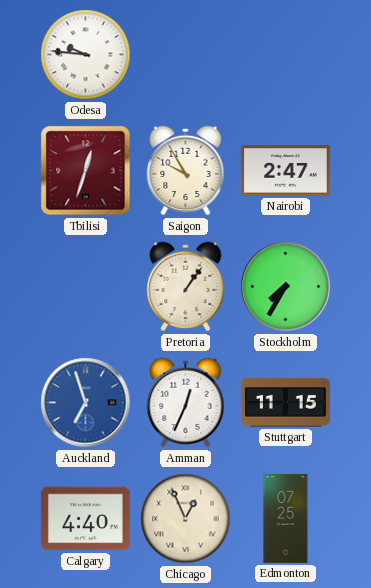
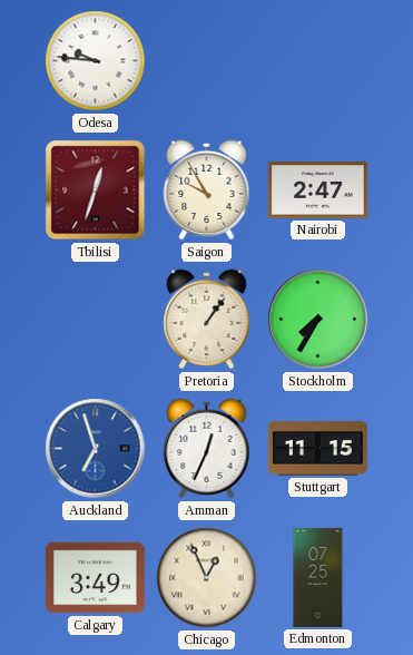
Calgary: 4:40 -> 3:49
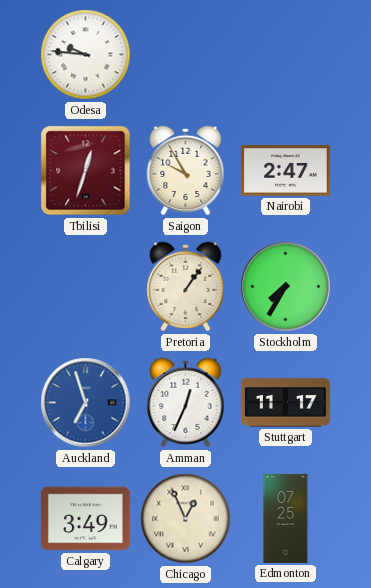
Stuttgart: 11:15 -> 11:17
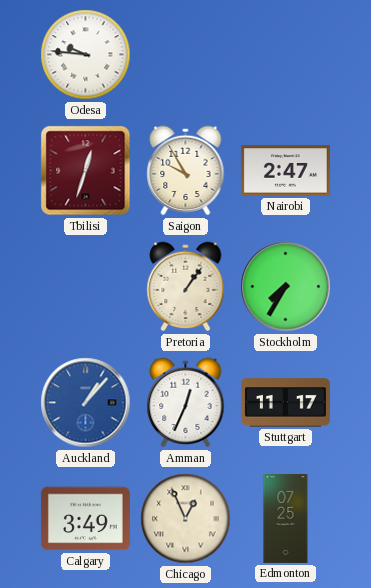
Auckland: 6:57 -> 1:07
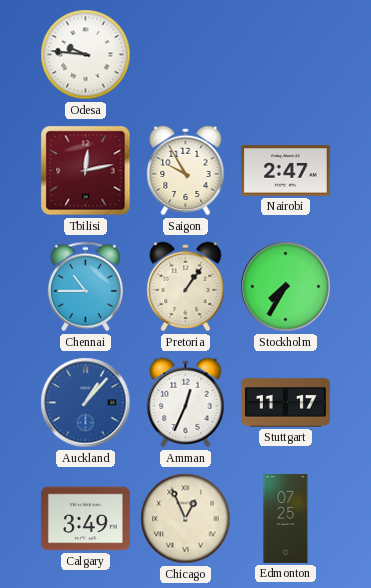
Tbilisi: 12:33 -> 12:13
Chennai: none -> 10:45
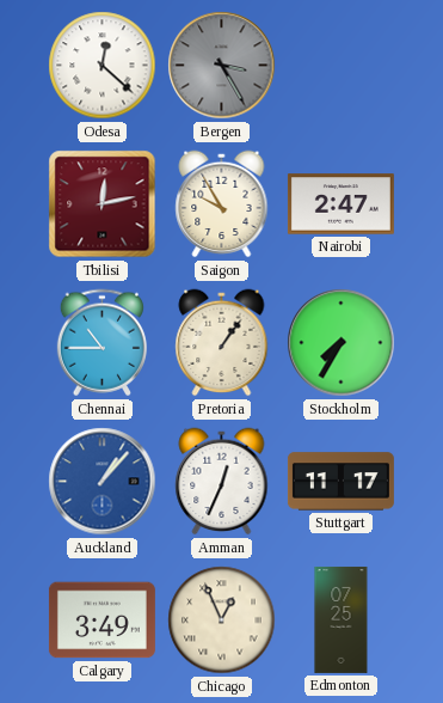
Odesa: 9:46 -> 12:22
Bergen: none -> 3:25
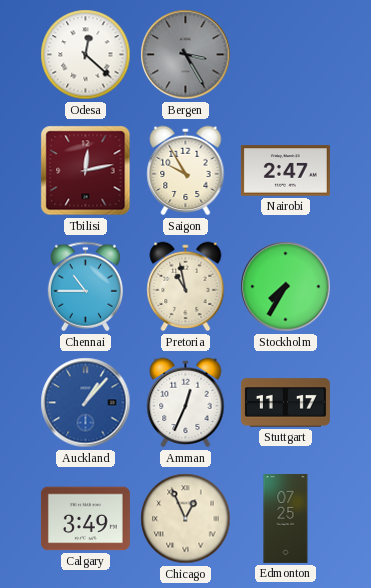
Pretoria: 1:06 -> 10:58
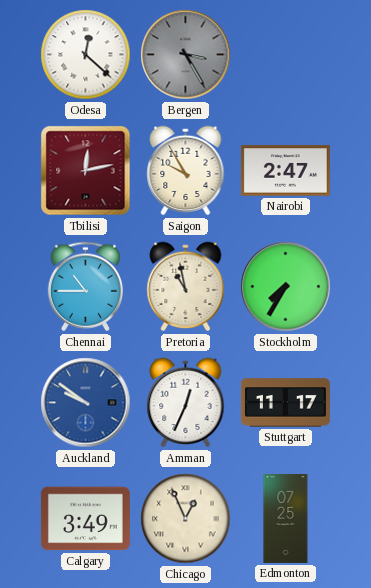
Auckland: 1:07 -> 9:51
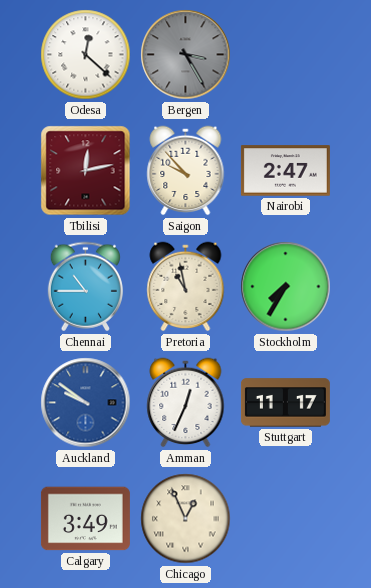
Saigon: 9:55 -> 9:53
Edmonton: 07:25 -> none
